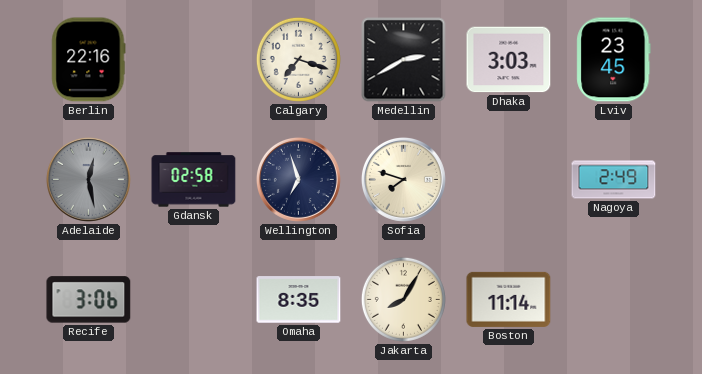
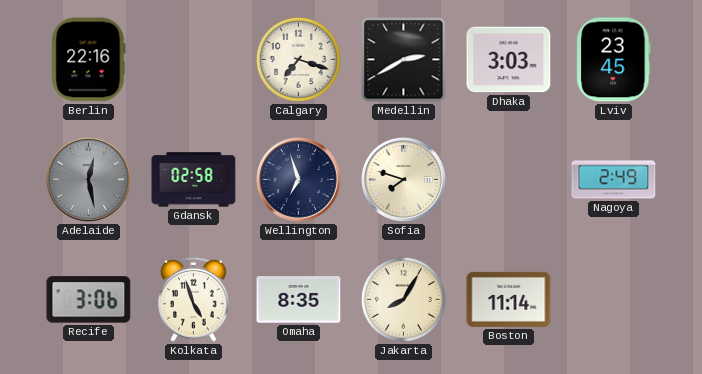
Kolkata: none -> 4:57
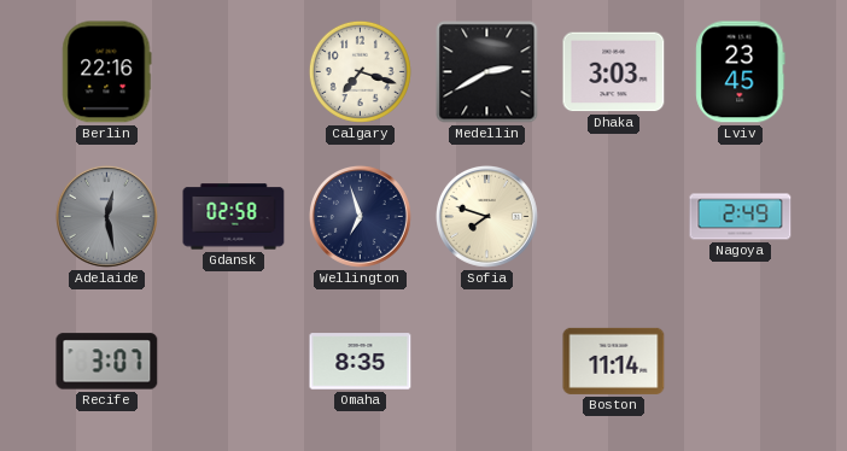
Recife: 3:06 -> 3:07
Kolkata: 4:57 -> none
Jakarta: 8:05 -> none
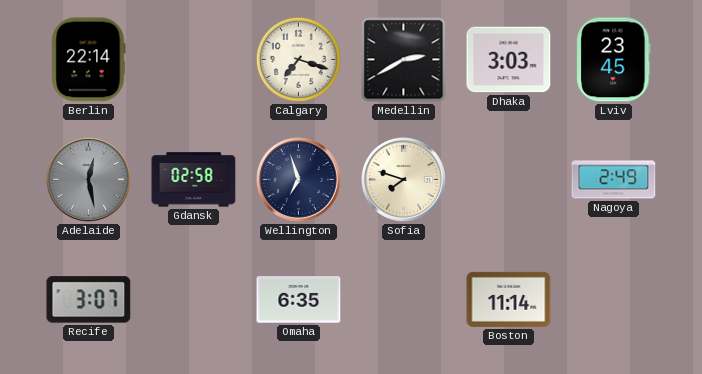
Berlin: 22:16 -> 22:14
Omaha: 8:35 -> 6:35
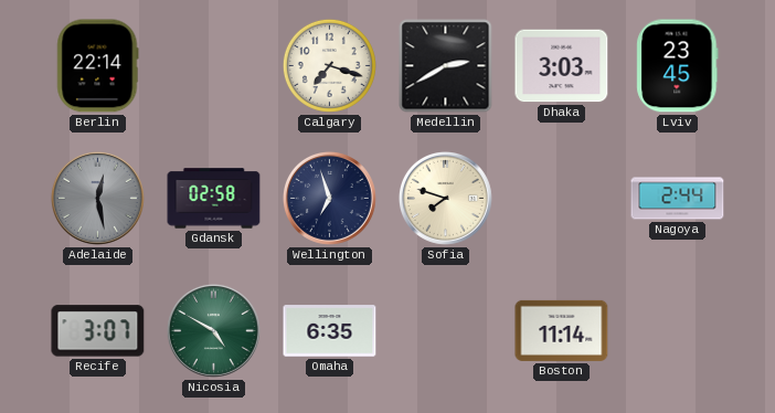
Nagoya: 2:49 -> 2:44
Nicosia: none -> 4:50
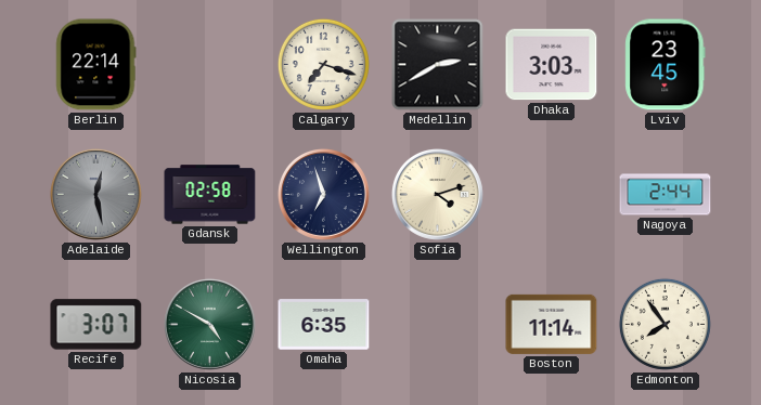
Sofia: 7:48 -> 4:12
Edmonton: none -> 7:54
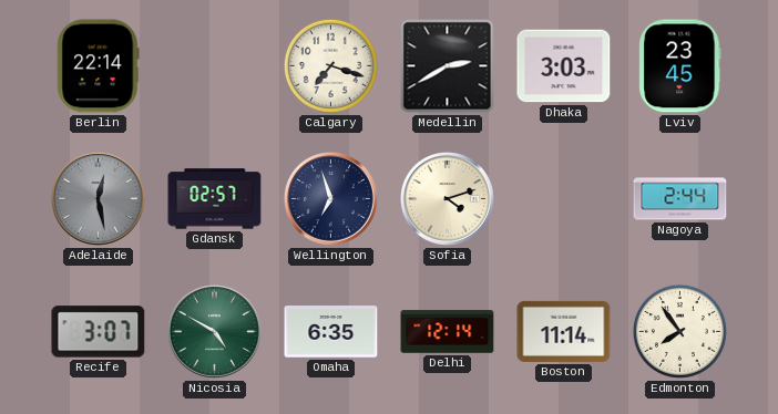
Gdansk: 02:58 -> 02:57
Delhi: none -> 12:14
